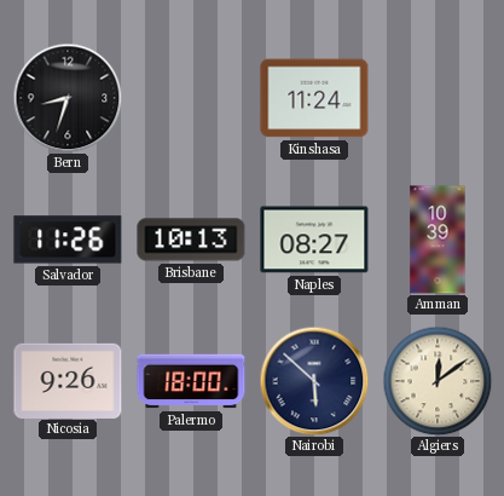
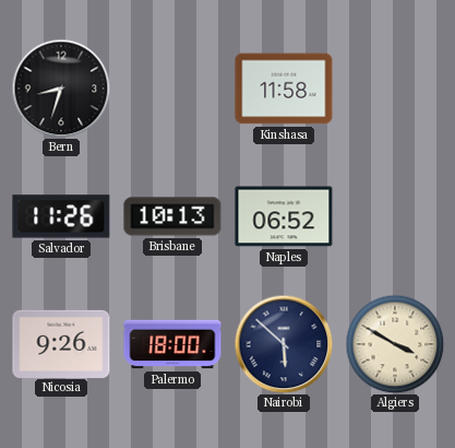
Kinshasa: 11:24 -> 11:58
Naples: 08:27 -> 06:52
Amman: 10:39 -> none
Algiers: 12:09 -> 3:50
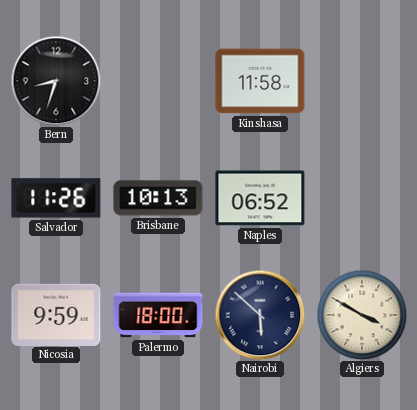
Nicosia: 9:26 -> 9:59
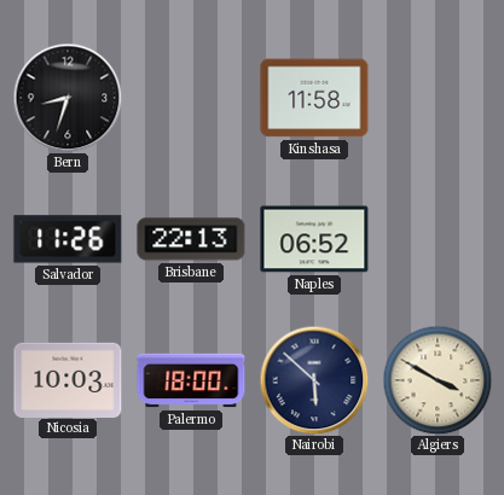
Brisbane: 10:13 -> 22:13
Nicosia: 9:59 -> 10:03
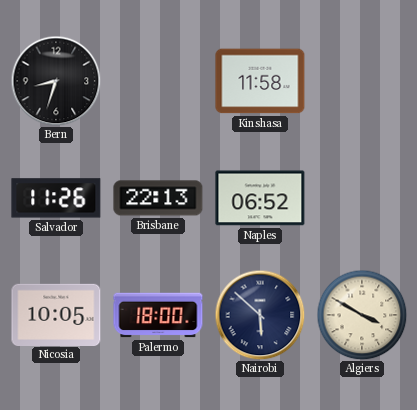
Nicosia: 10:03 -> 10:05
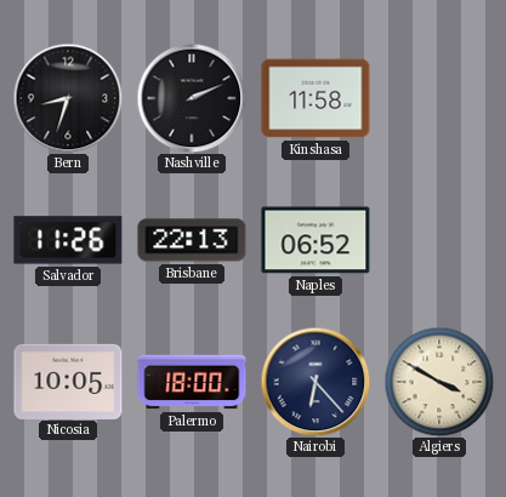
Nashville: none -> 2:11
Nairobi: 5:52 -> 6:23
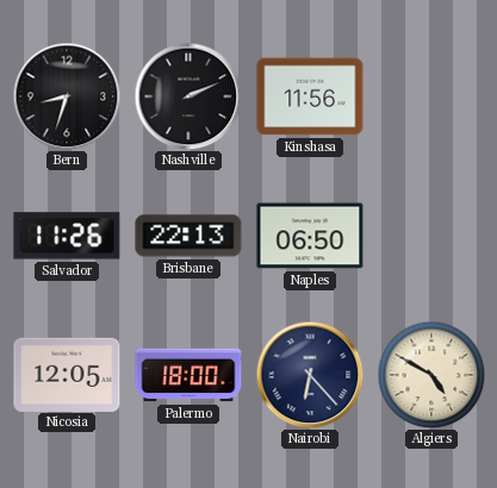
Kinshasa: 11:58 -> 11:56
Naples: 06:52 -> 06:50
Nicosia: 10:05 -> 12:05
Algiers: 3:50 -> 4:50
